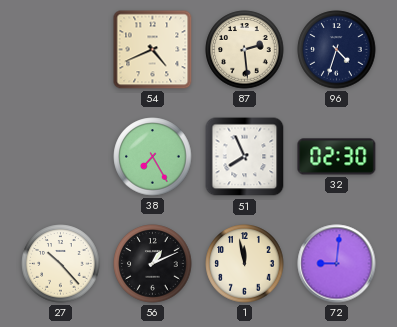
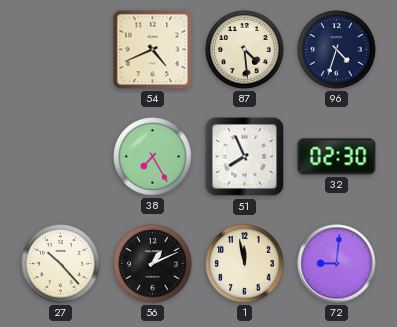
87: 2:29 -> 4:29
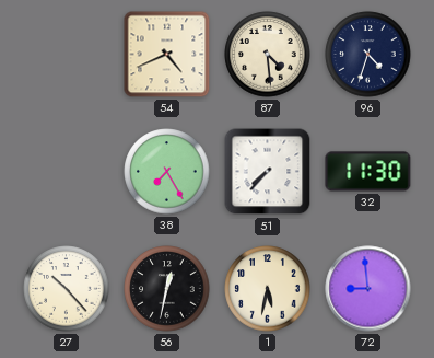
51: 7:56 -> 7:37
32: 02:30 -> 11:30
56: 1:11 -> 12:32
1: 11:58 -> 5:32
72: 9:01 -> 8:59
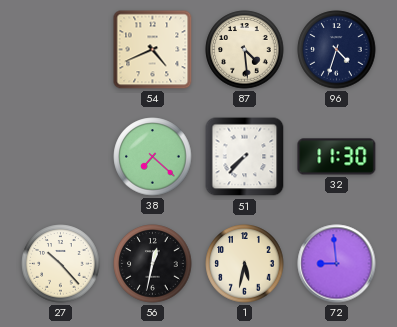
38: 7:25 -> 7:22
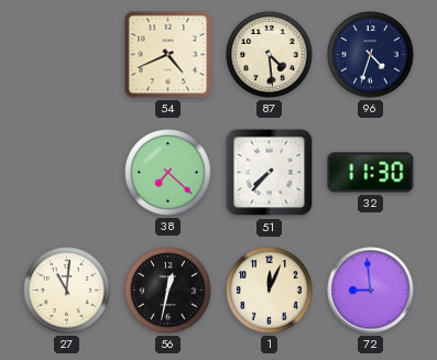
27: 10:23 -> 11:01
1: 5:32 -> 12:04
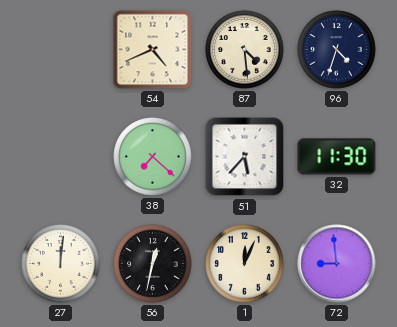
51: 7:37 -> 5:37
27: 11:01 -> 12:01
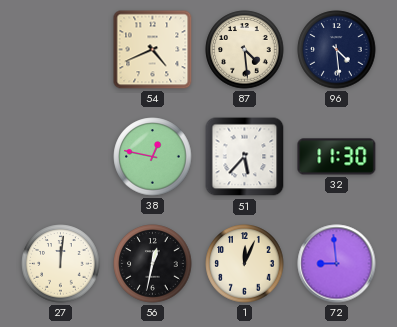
96: 4:33 -> 4:29
38: 7:22 -> 12:47
